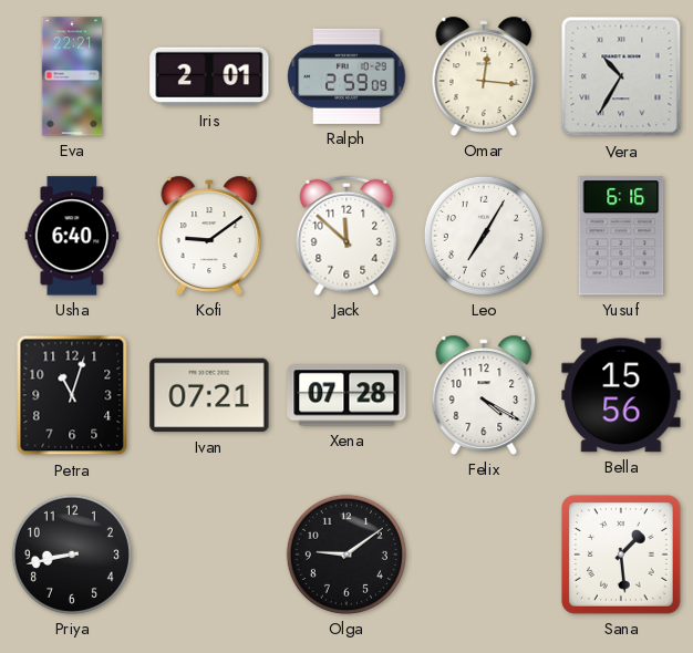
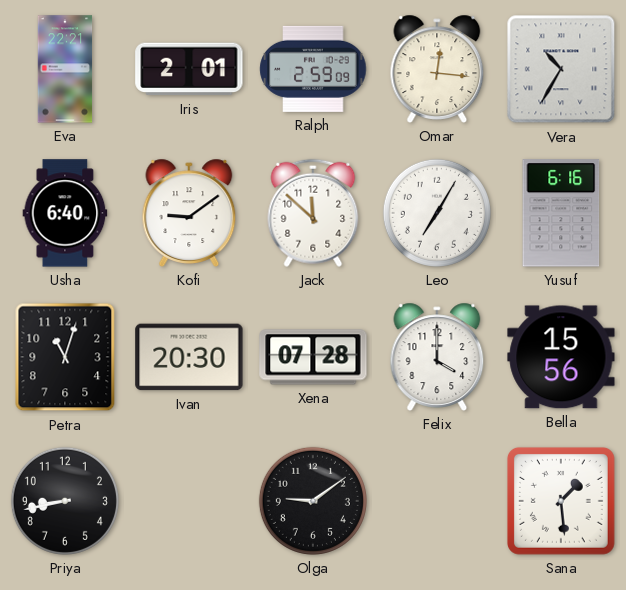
Ivan: 07:21 -> 20:30
Felix: 4:20 -> 4:00
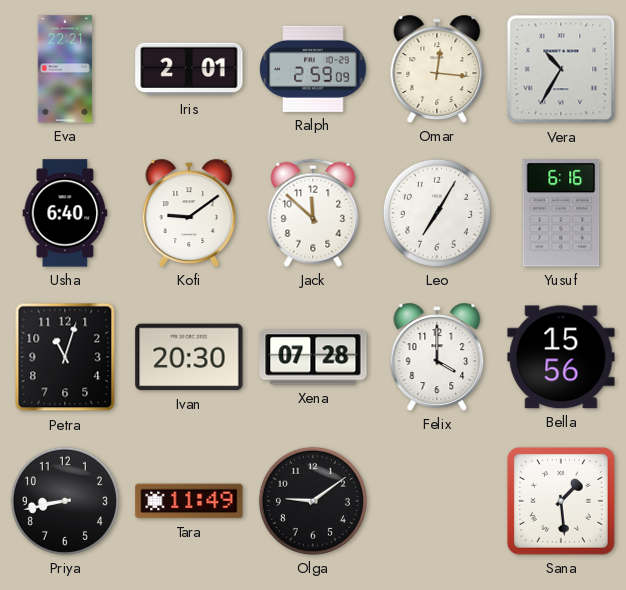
Tara: none -> 11:49
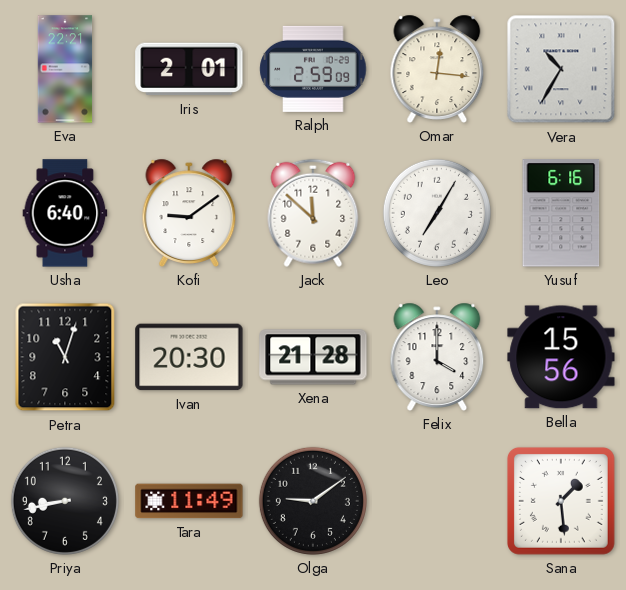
Xena: 07:28 -> 21:28
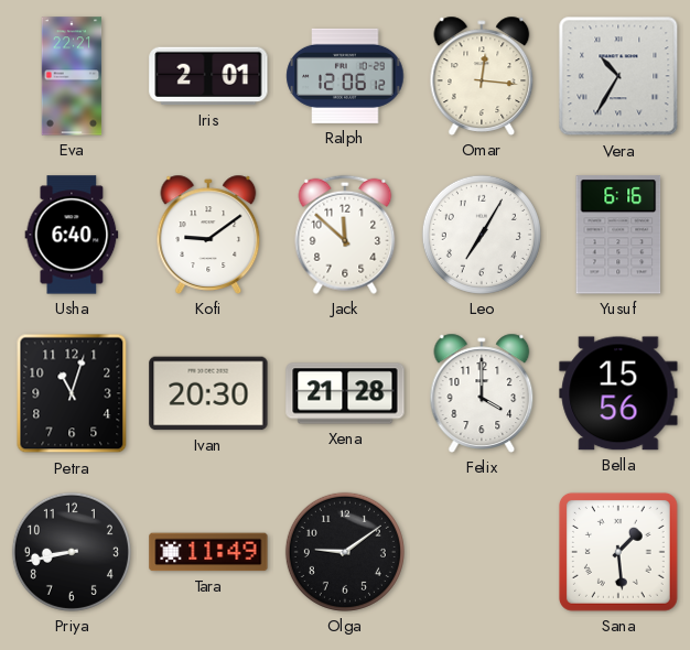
Ralph: 2:59 -> 12:06
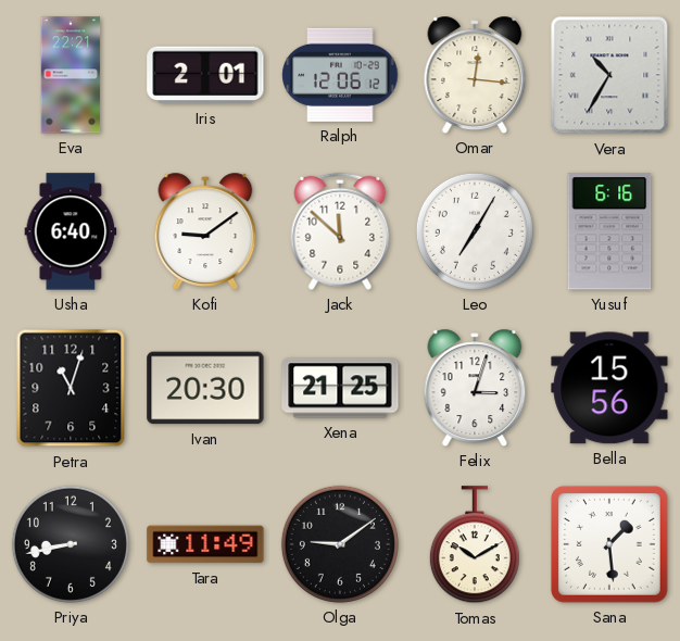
Xena: 21:28 -> 21:25
Felix: 4:00 -> 3:03
Tomas: none -> 10:10
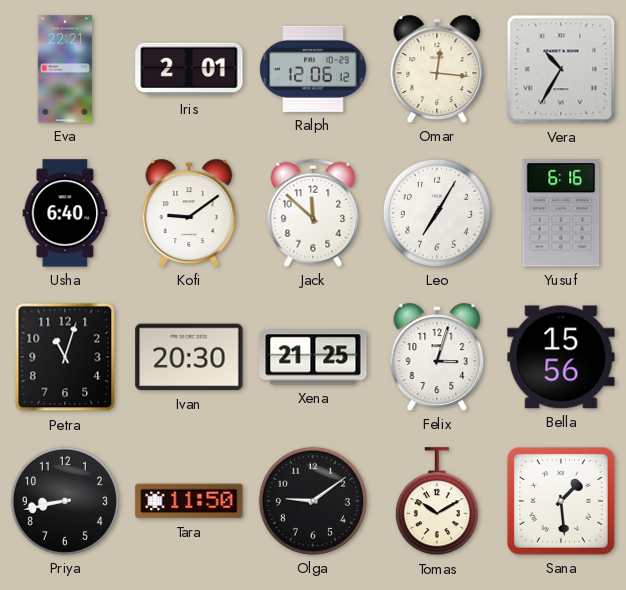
Tara: 11:49 -> 11:50
